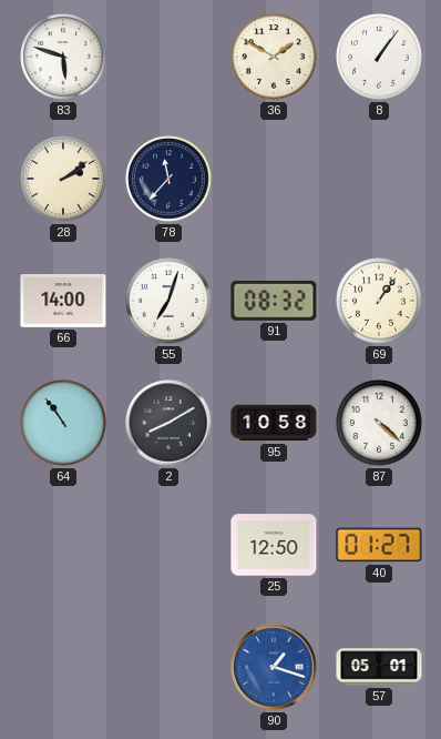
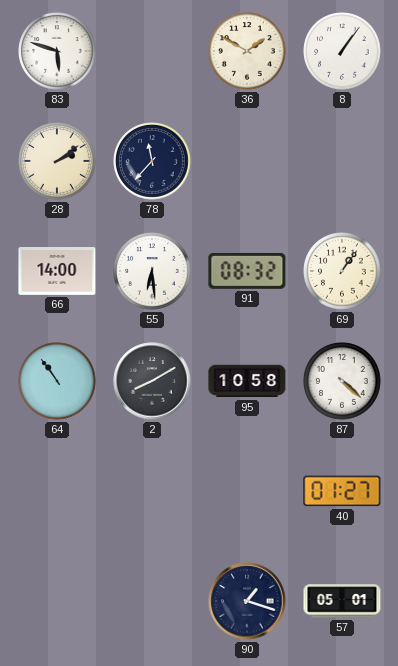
55: 7:03 -> 6:29
25: 12:50 -> none
90 dial: blue -> navy
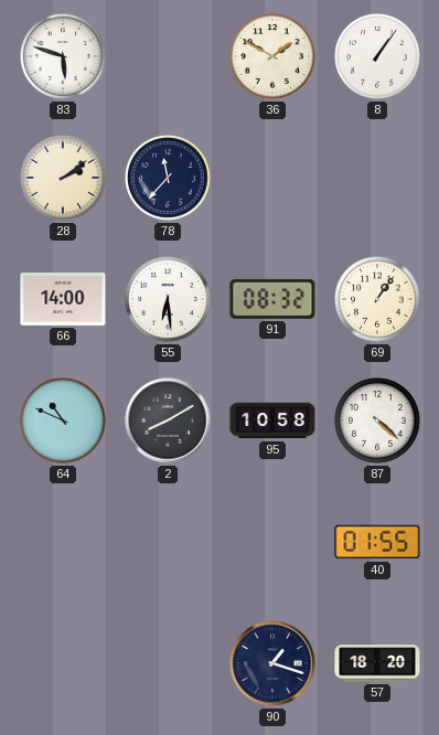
64: 10:54 -> 10:49
40: 01:27 -> 01:55
57: 05:01 -> 18:20
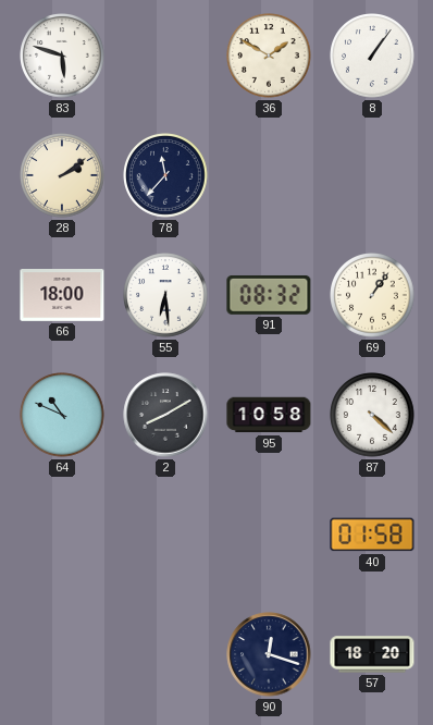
66: 14:00 -> 18:00
40: 01:55 -> 01:58
90: 1:18 -> 12:18
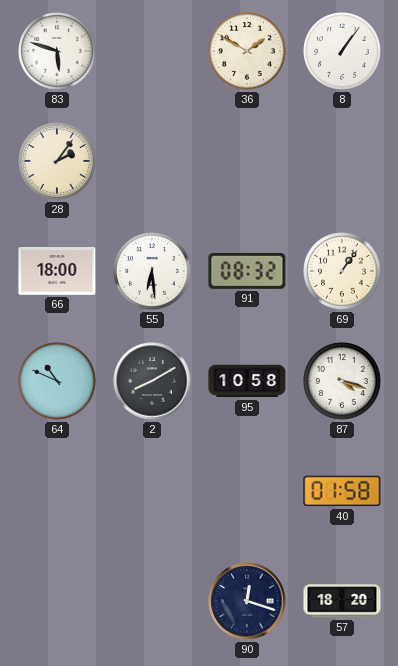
28: 2:09 -> 2:06
78: 11:37 -> none
87: 4:22 -> 4:18
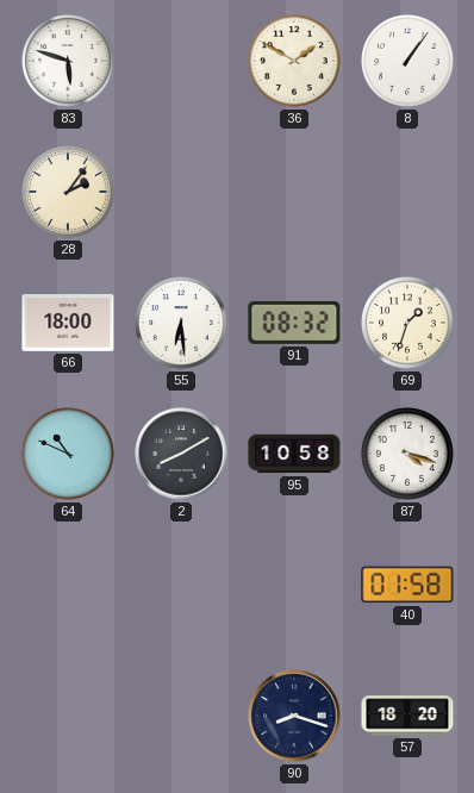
69: 1:06 -> 1:33
90: 12:18 -> 8:18
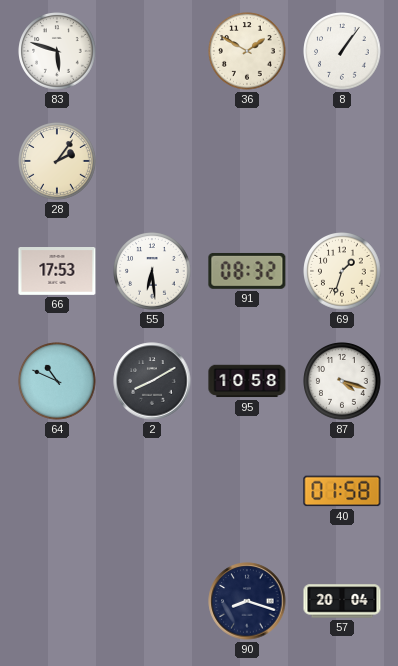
66: 18:00 -> 17:53
57: 18:20 -> 20:04
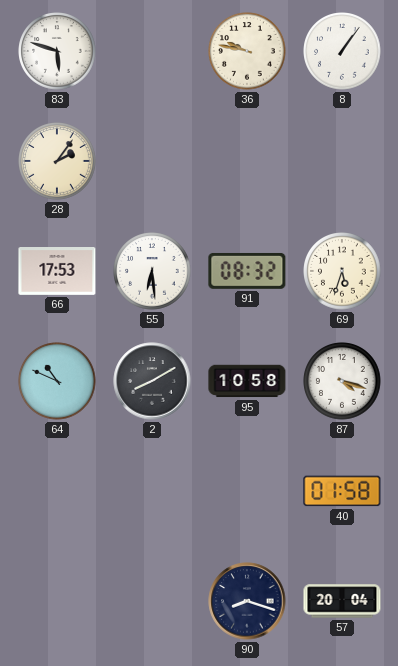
36: 1:50 -> 9:47
69: 1:33 -> 5:33
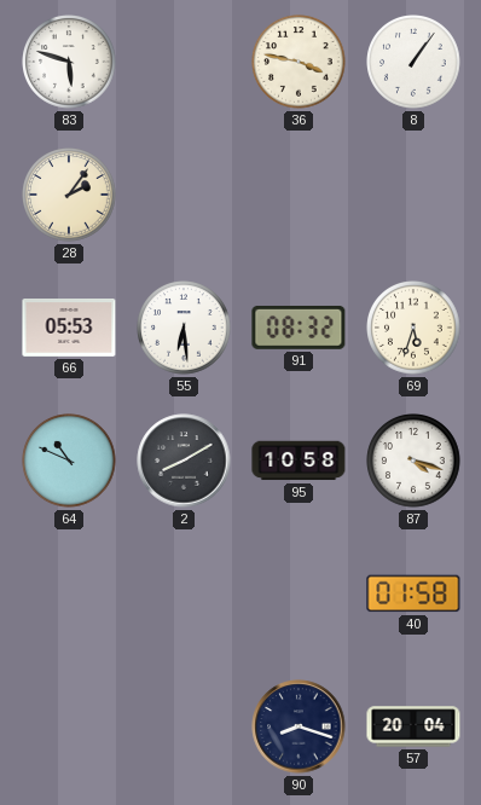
36: 9:47 -> 3:47
66: 17:53 -> 05:53
